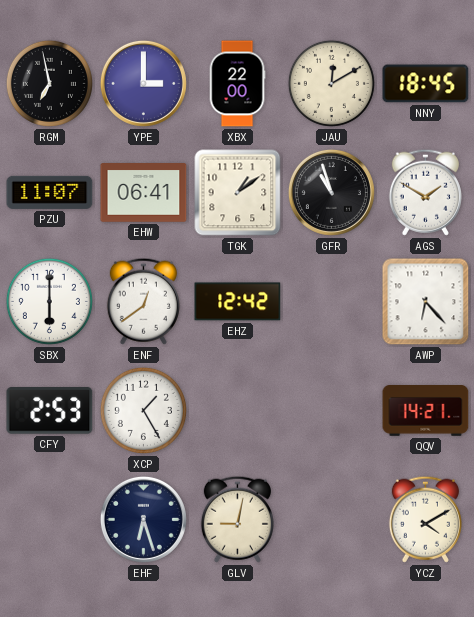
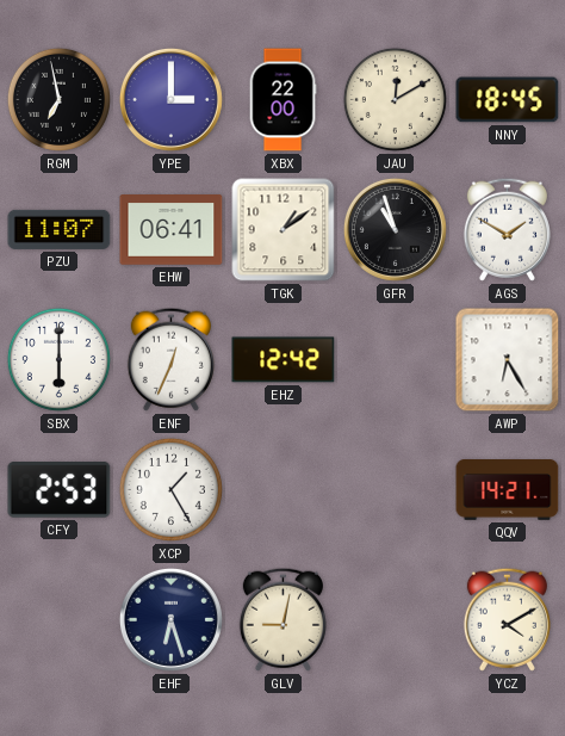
ENF: 12:39 -> 12:34
AWP: 6:23 -> 6:25
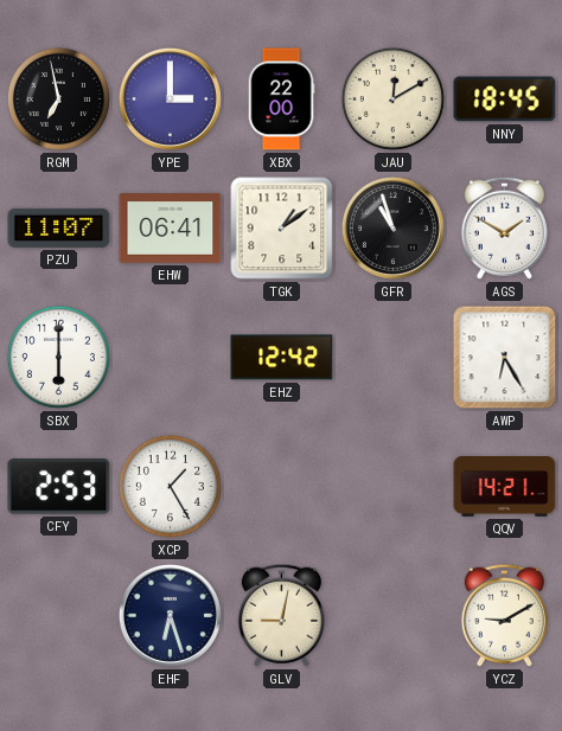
ENF: 12:34 -> none
YCZ: 4:10 -> 9:10
